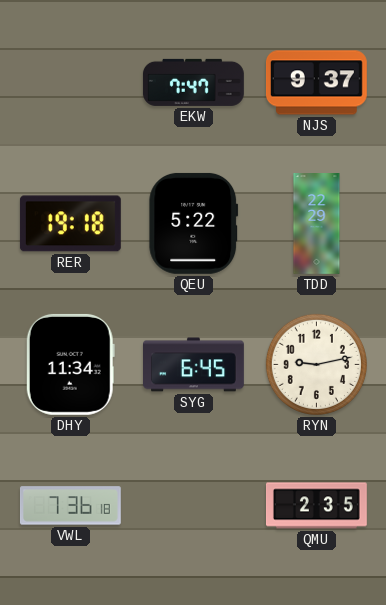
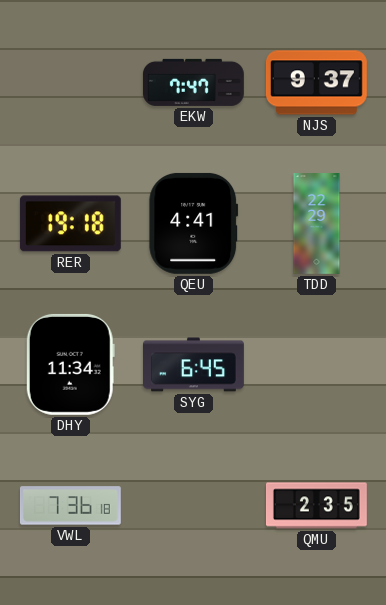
QEU: 5:22 -> 4:41
RYN: 9:13 -> none
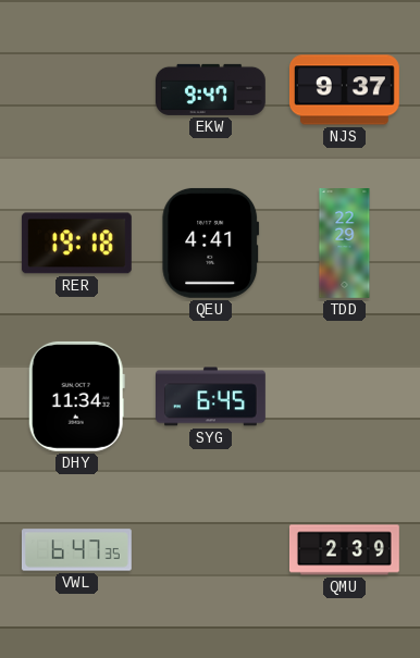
EKW: 7:47 -> 9:47
VWL: 7:36 -> 6:47
QMU: 2:35 -> 2:39
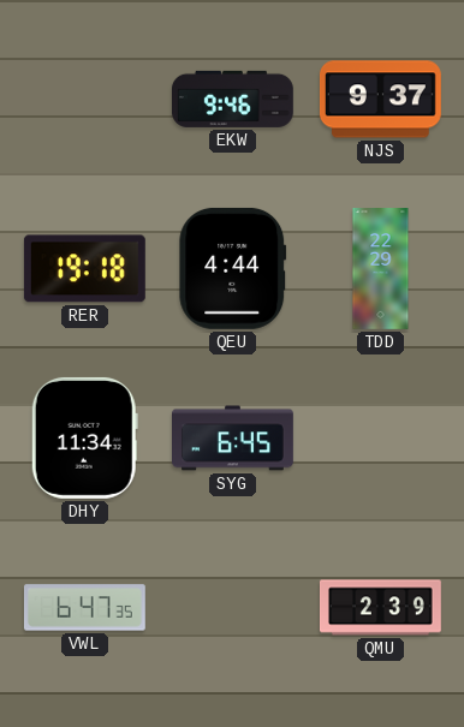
EKW: 9:47 -> 9:46
QEU: 4:41 -> 4:44
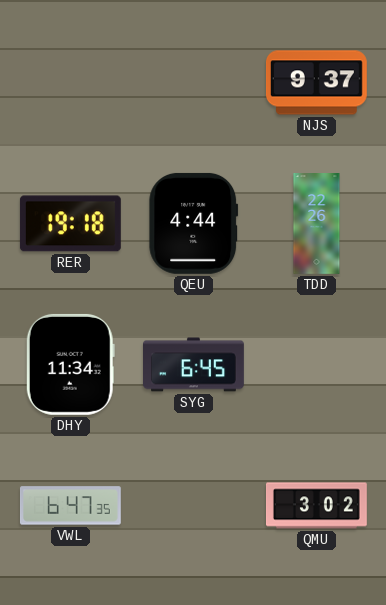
EKW: 9:46 -> none
TDD: 22:29 -> 22:26
QMU: 2:39 -> 3:02
